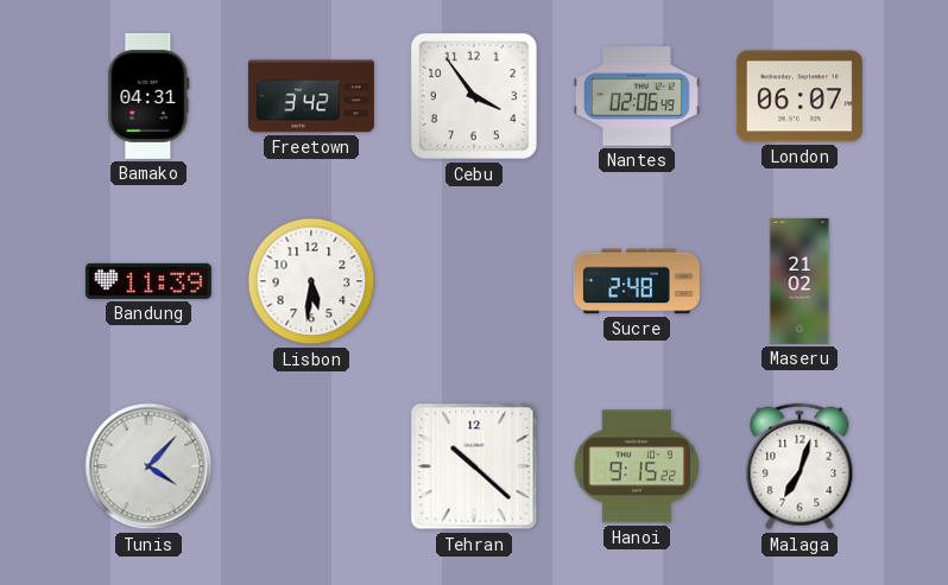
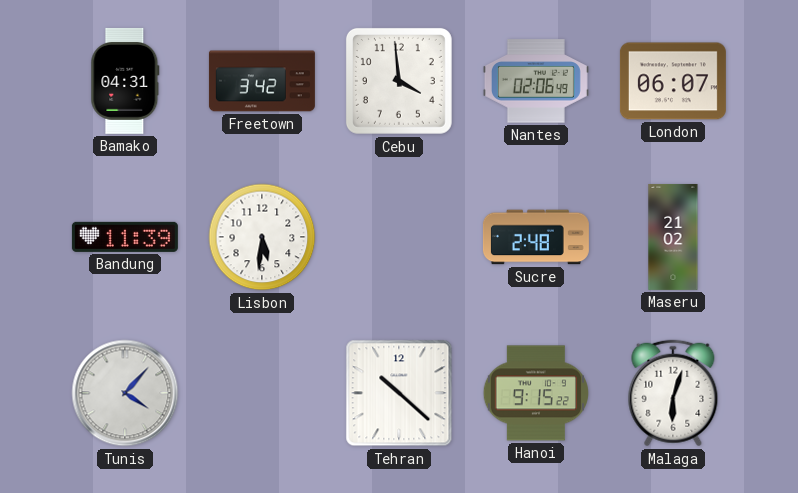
Cebu: 3:54 -> 3:59
Malaga: 7:03 -> 6:03
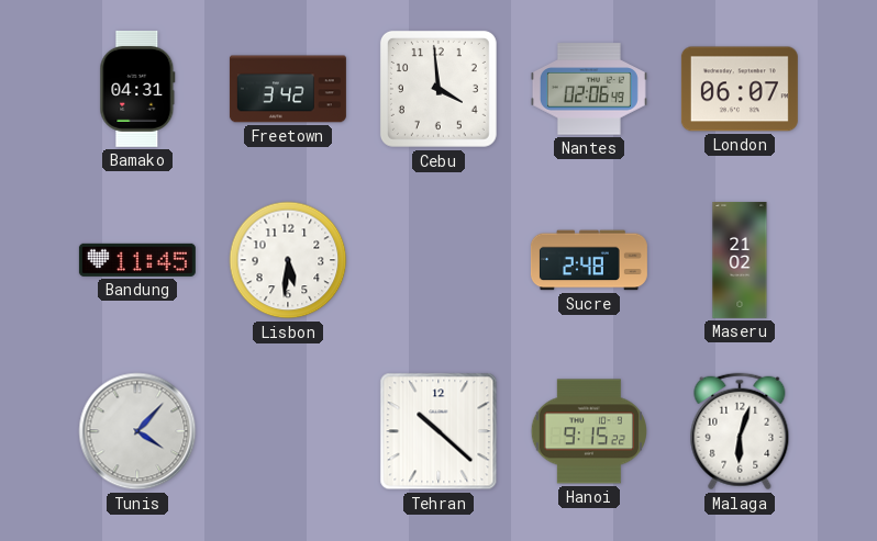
Bandung: 11:39 -> 11:45
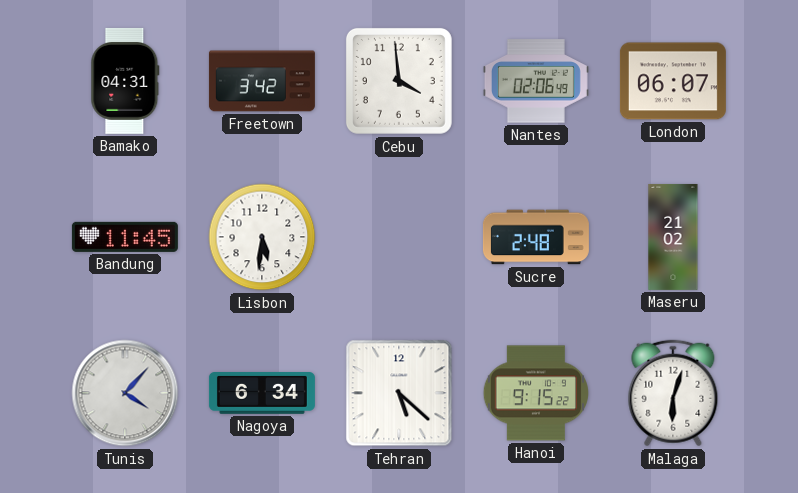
Nagoya: none -> 6:34
Tehran: 10:22 -> 5:22
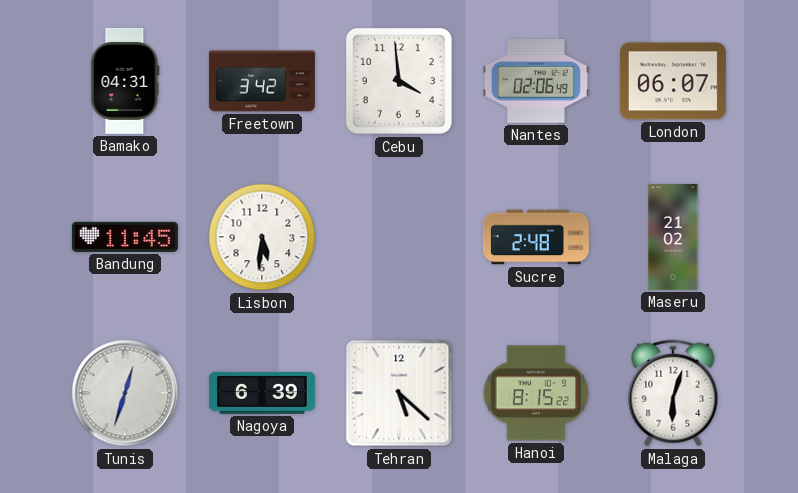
Tunis: 4:07 -> 12:33
Nagoya: 6:34 -> 6:39
Hanoi: 9:15 -> 8:15
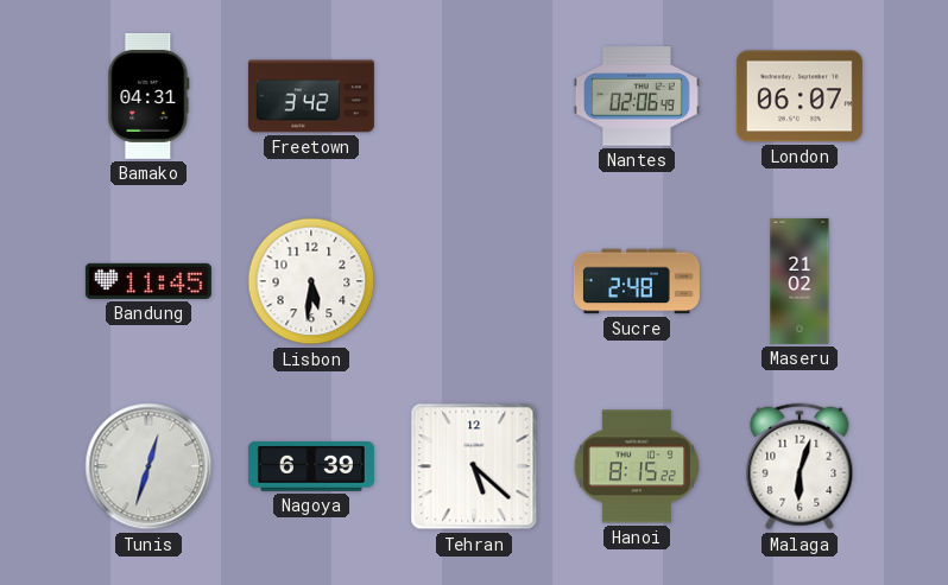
Cebu: 3:59 -> none
